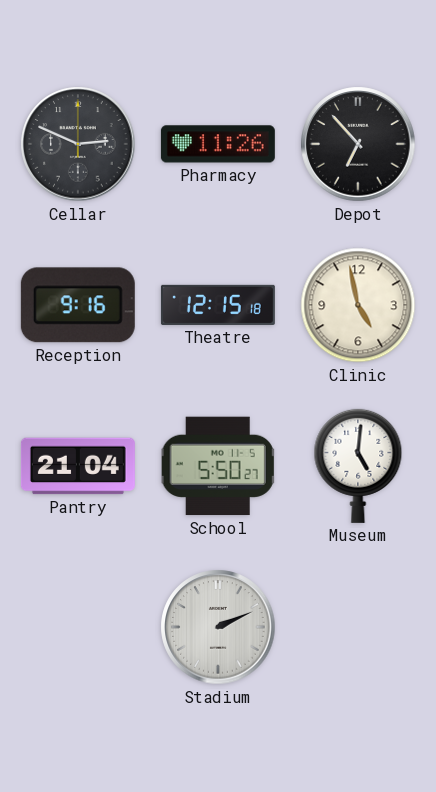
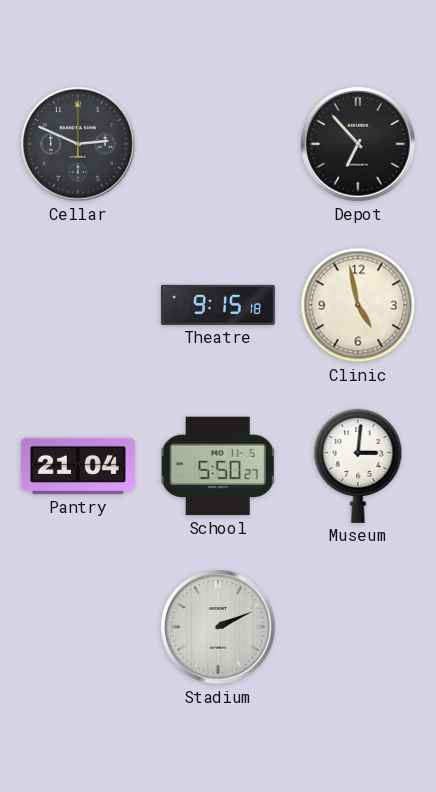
Pharmacy: 11:26 -> none
Reception: 9:16 -> none
Theatre: 12:15 -> 9:15
Museum: 5:01 -> 3:01
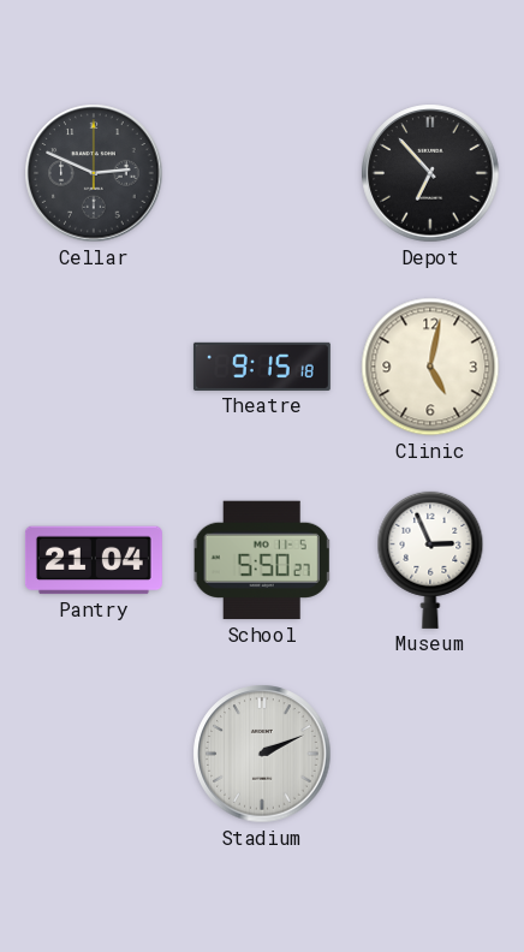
Clinic: 4:58 -> 5:02
Museum: 3:01 -> 2:56
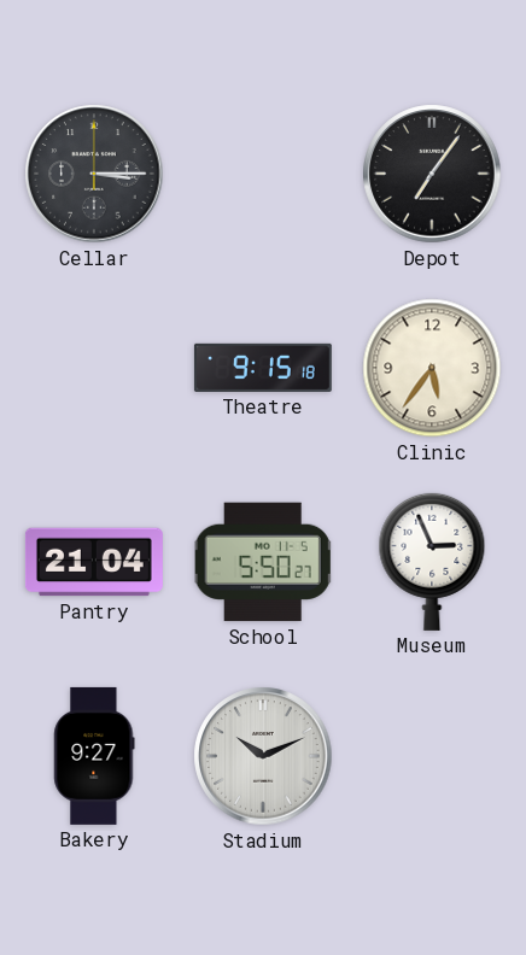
Cellar: 2:49 -> 3:15
Depot: 6:53 -> 7:06
Clinic: 5:02 -> 5:36
Bakery: none -> 9:27
Stadium: 2:11 -> 10:11
